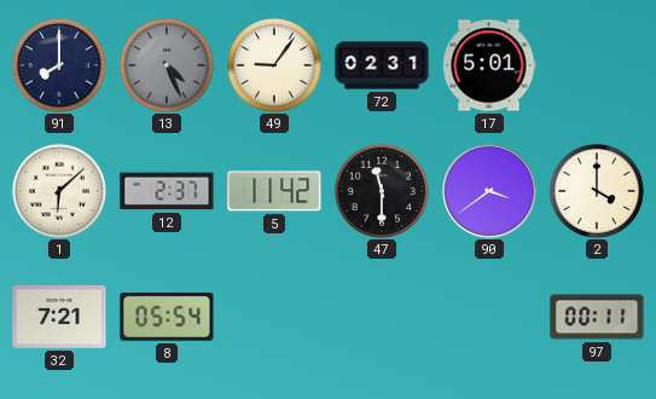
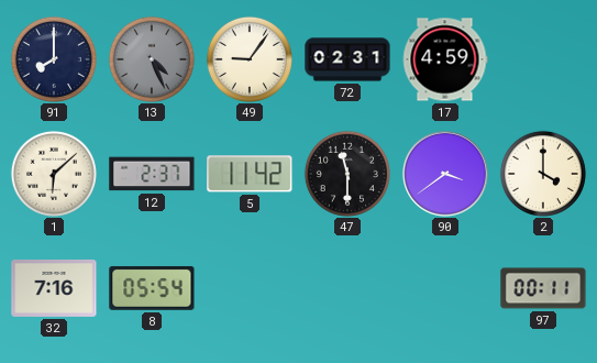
17: 5:01 -> 4:59
32: 7:21 -> 7:16
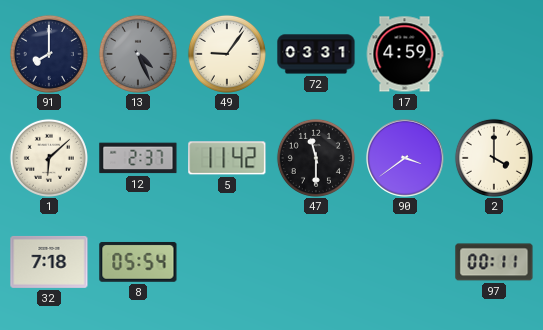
72: 02:31 -> 03:31
32: 7:16 -> 7:18
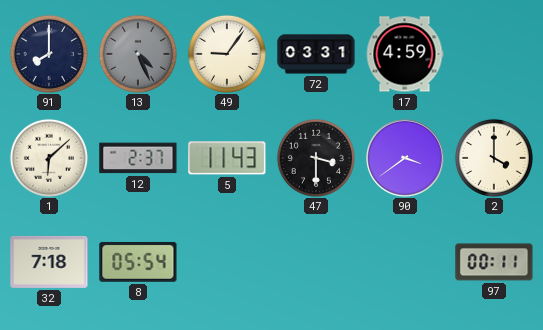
5: 11:42 -> 11:43
47: 11:30 -> 3:30
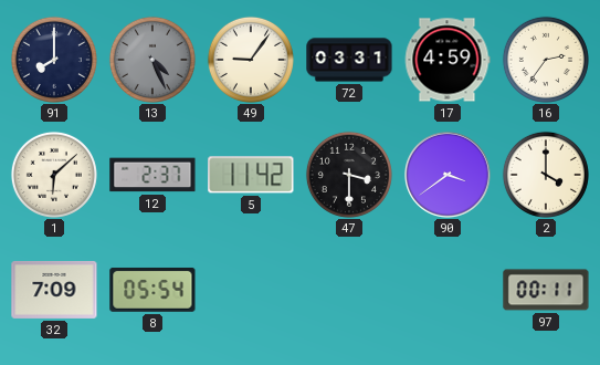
16: none -> 2:36
5: 11:43 -> 11:42
32: 7:18 -> 7:09
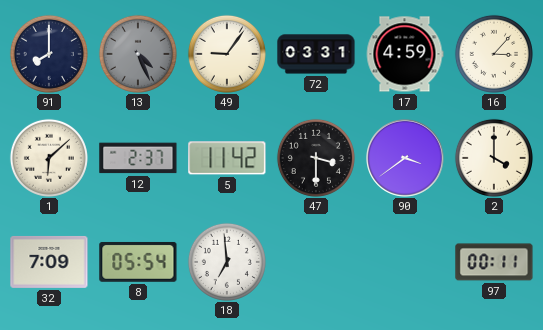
16: 2:36 -> 3:07
18: none -> 6:59
